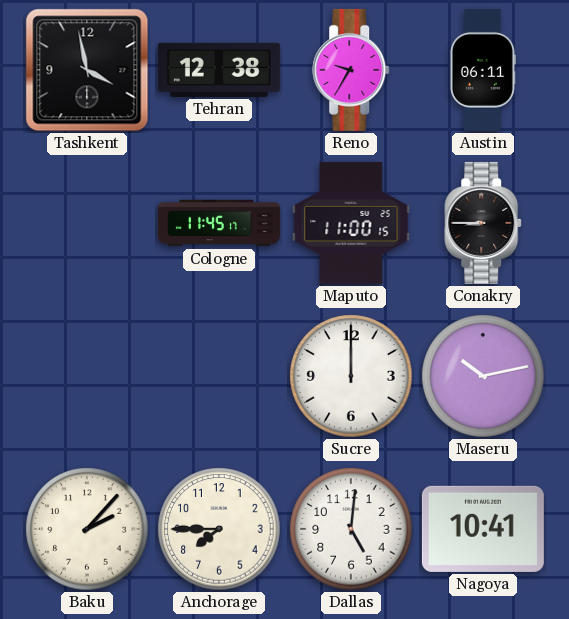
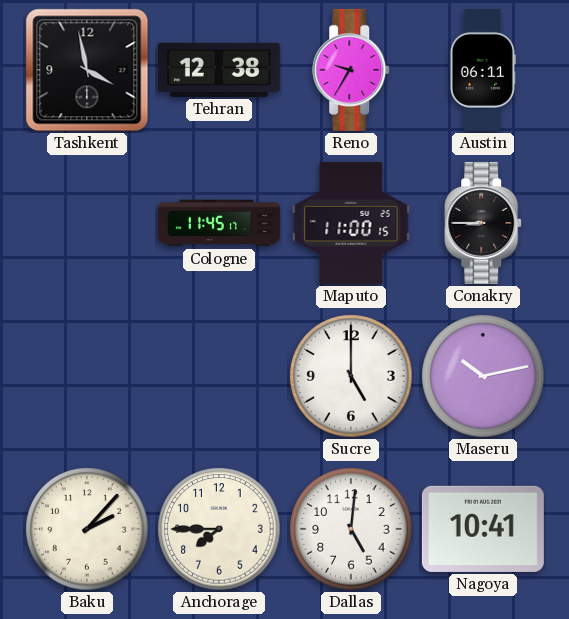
Sucre: 12:00 -> 5:00
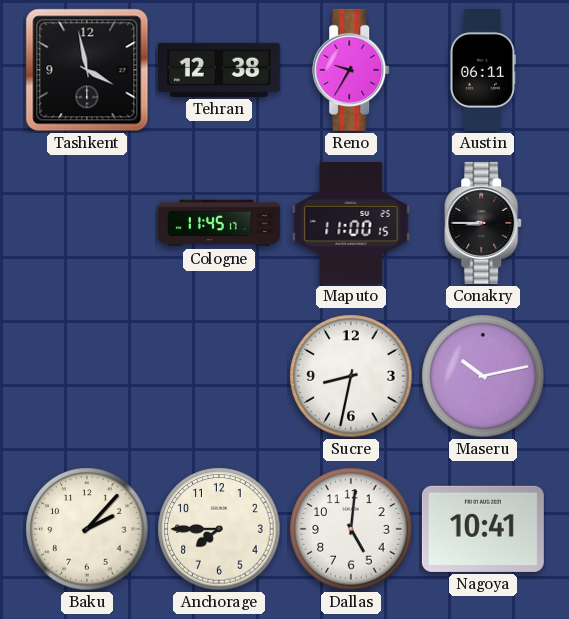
Sucre: 5:00 -> 8:32
